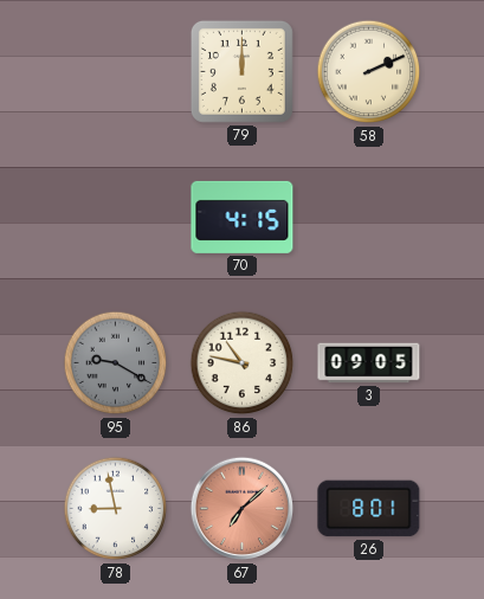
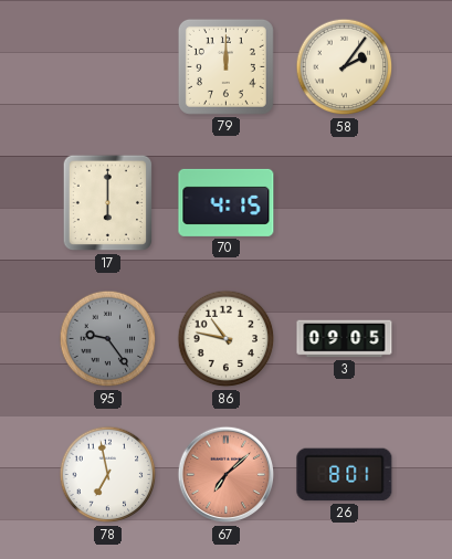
58: 2:11 -> 2:06
17: none -> 6:00
95: 9:20 -> 9:24
78: 8:58 -> 6:58
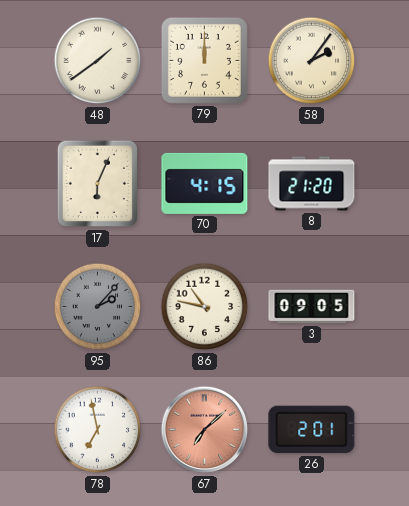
48: none -> 1:39
17: 6:00 -> 6:04
8: none -> 21:20
95: 9:24 -> 2:07
26: 8:01 -> 2:01
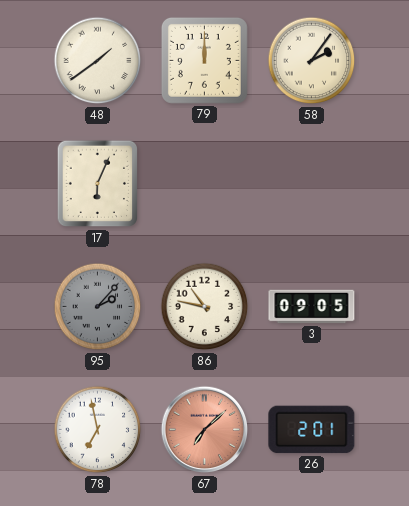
70: 4:15 -> none
8: 21:20 -> none
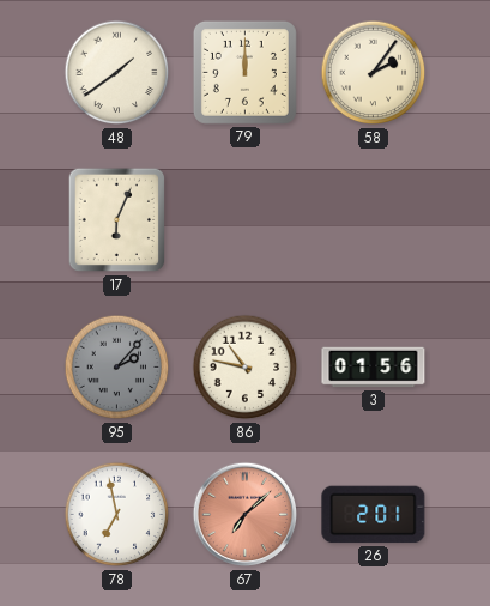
3: 09:05 -> 01:56
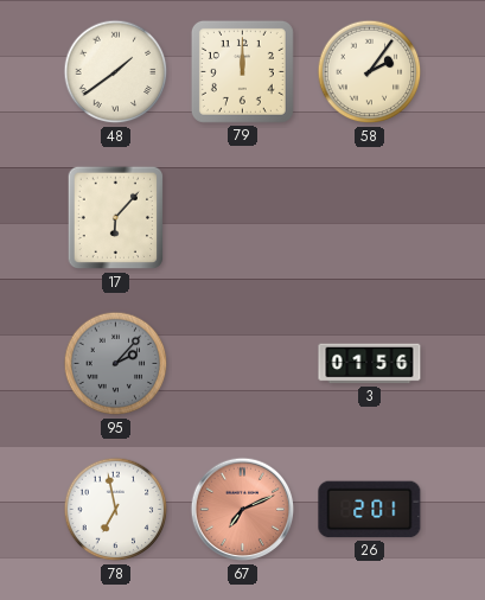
17: 6:04 -> 6:07
86: 10:47 -> none
67: 7:08 -> 7:11
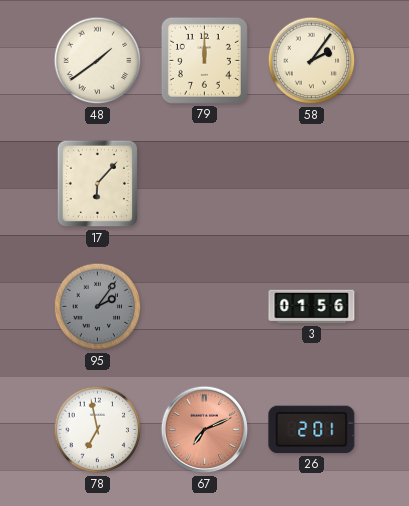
95: 2:07 -> 2:06
